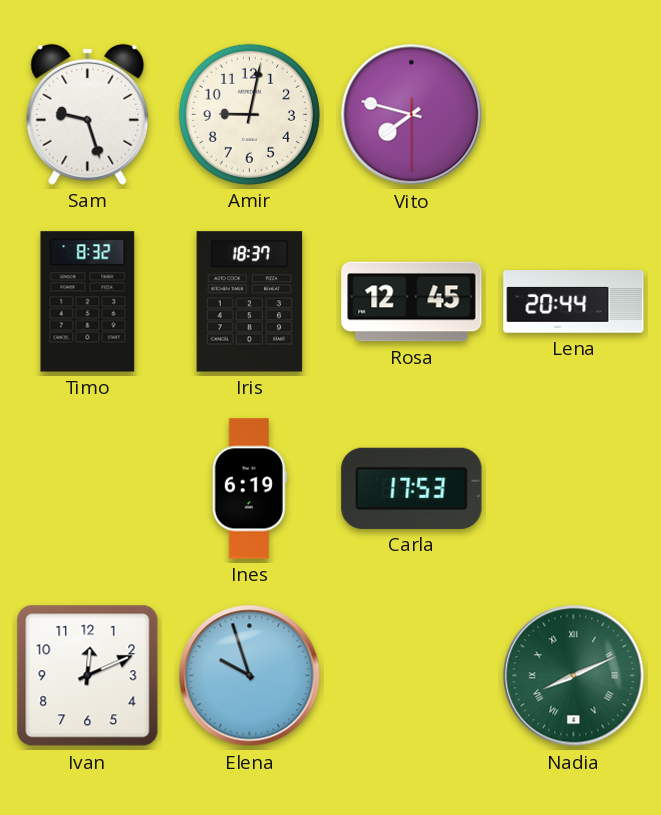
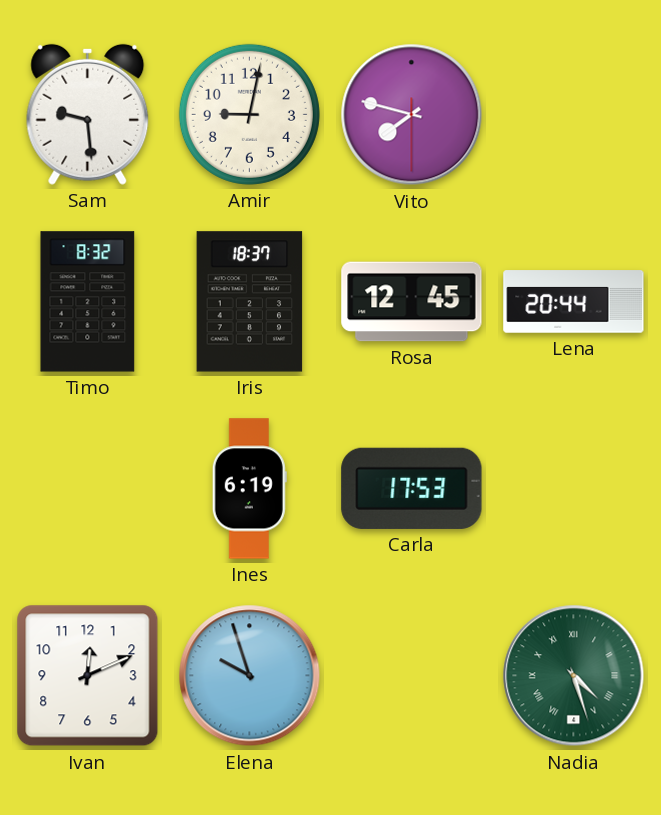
Sam: 9:27 -> 9:29
Nadia: 8:11 -> 4:27
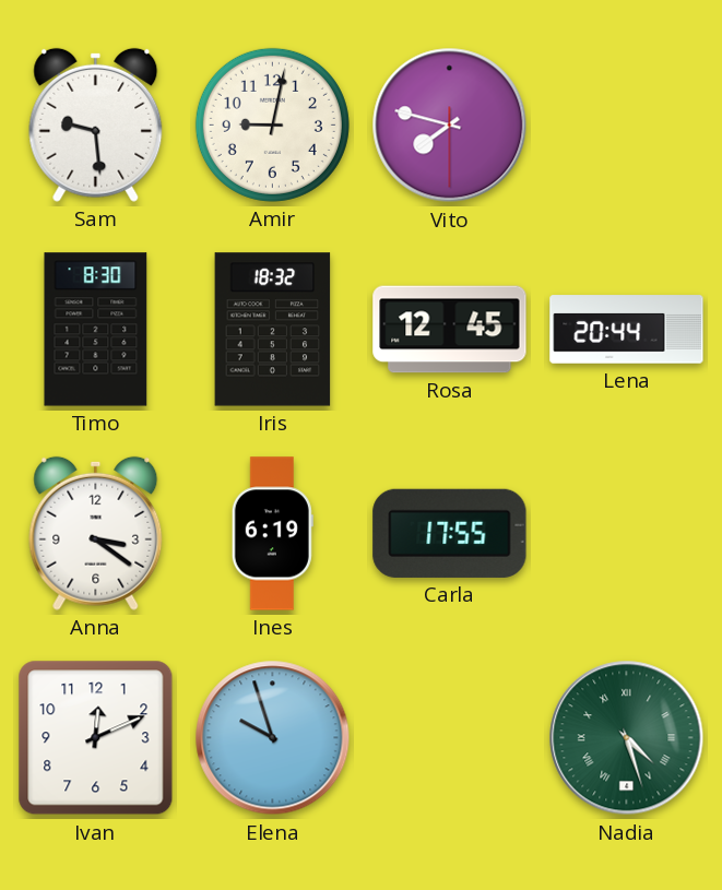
Timo: 8:32 -> 8:30
Iris: 18:37 -> 18:32
Anna: none -> 3:21
Carla: 17:53 -> 17:55
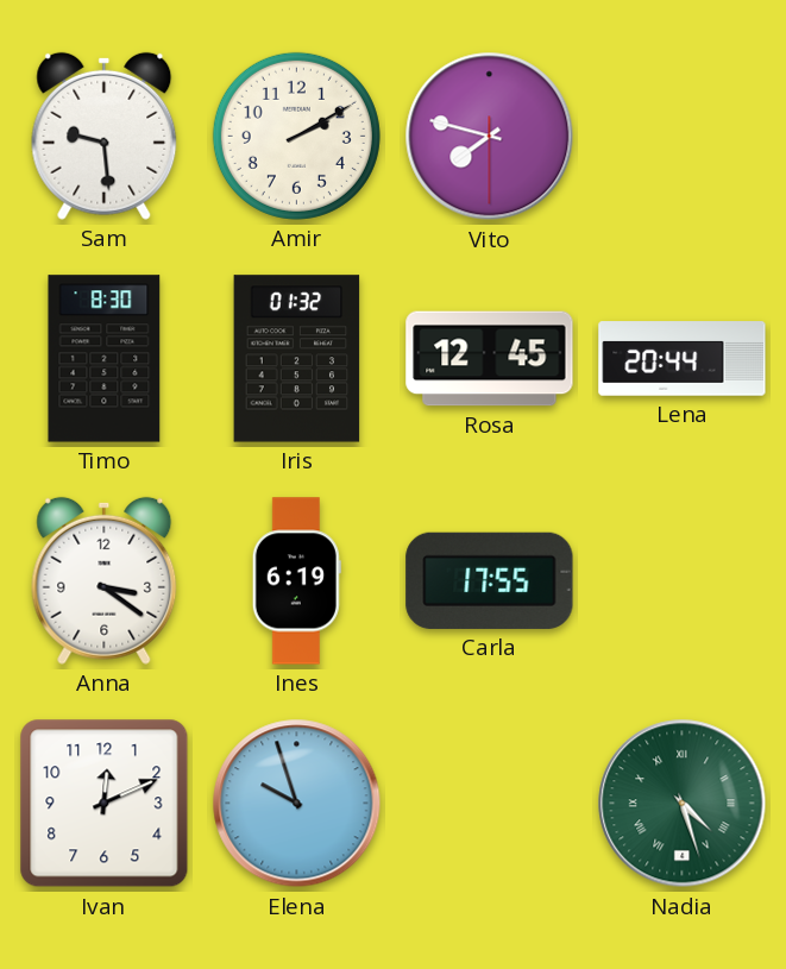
Amir: 9:02 -> 2:10
Iris: 18:32 -> 01:32
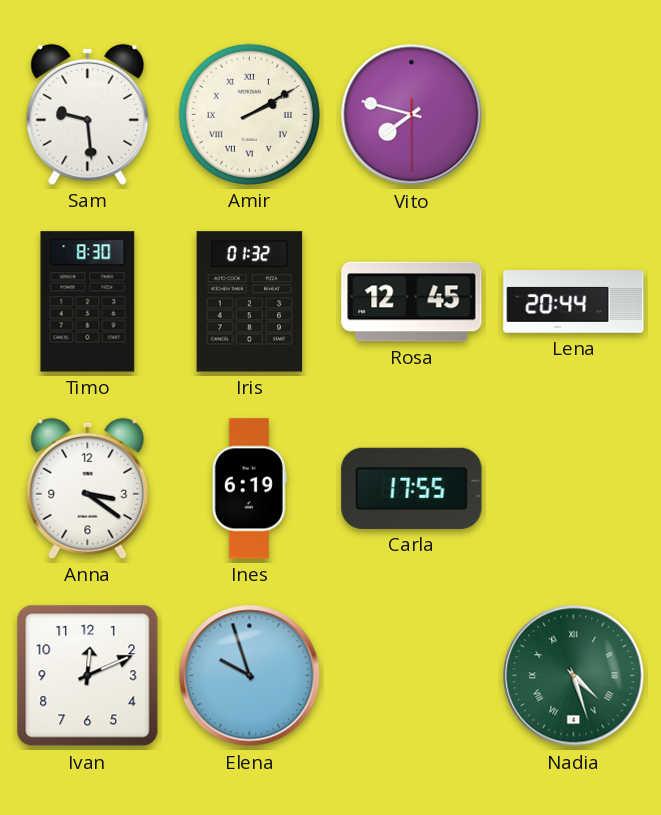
Amir numerals: Arabic -> Roman
